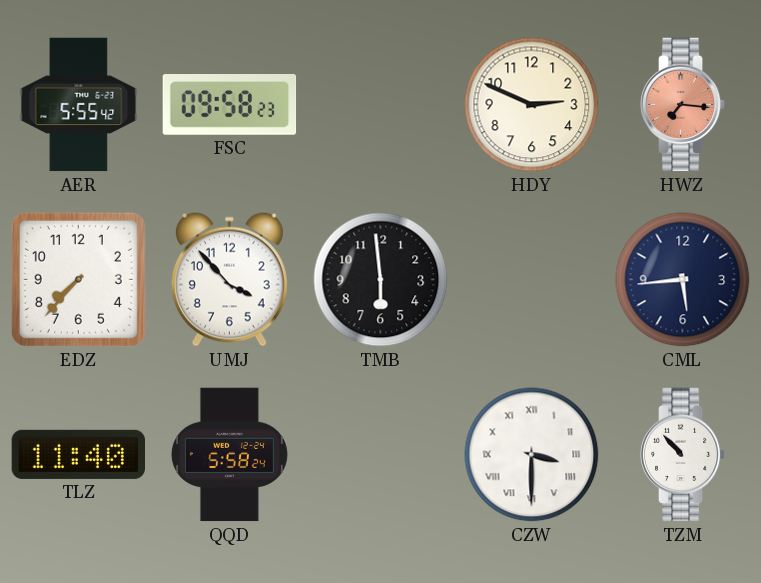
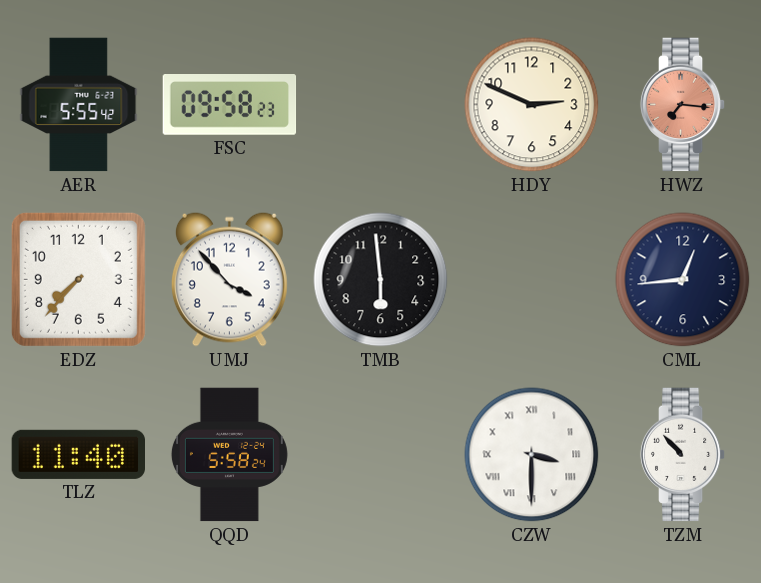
CML: 5:44 -> 12:44
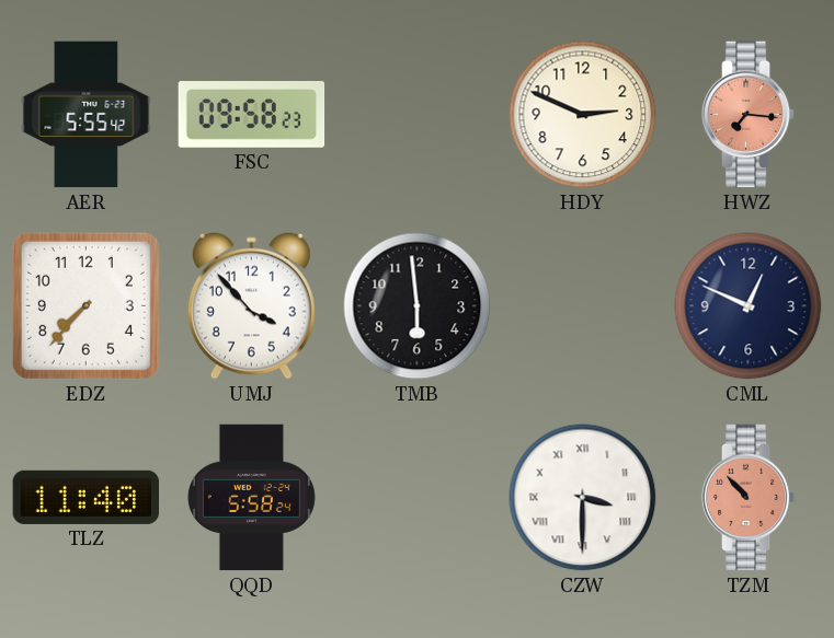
CML: 12:44 -> 12:49
TZM dial: white -> salmon
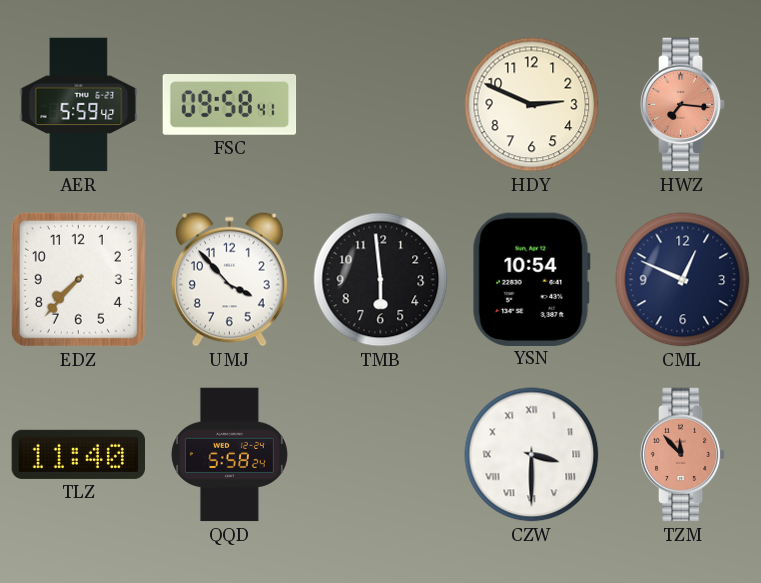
AER: 5:55 -> 5:59
FSC: 09:58:23 -> 09:58:41
YSN: none -> 10:54
TZM: 10:53 -> 11:53
